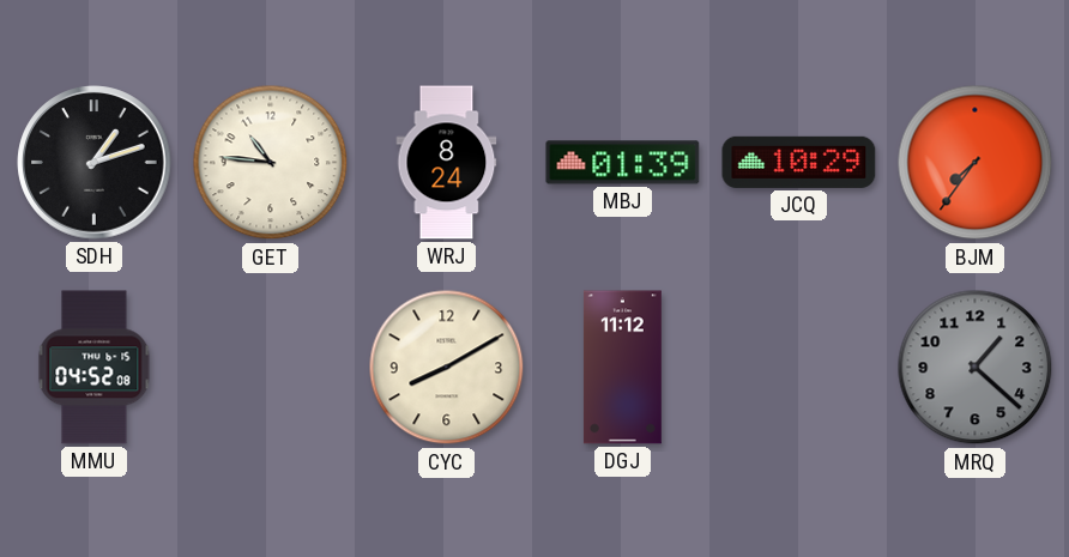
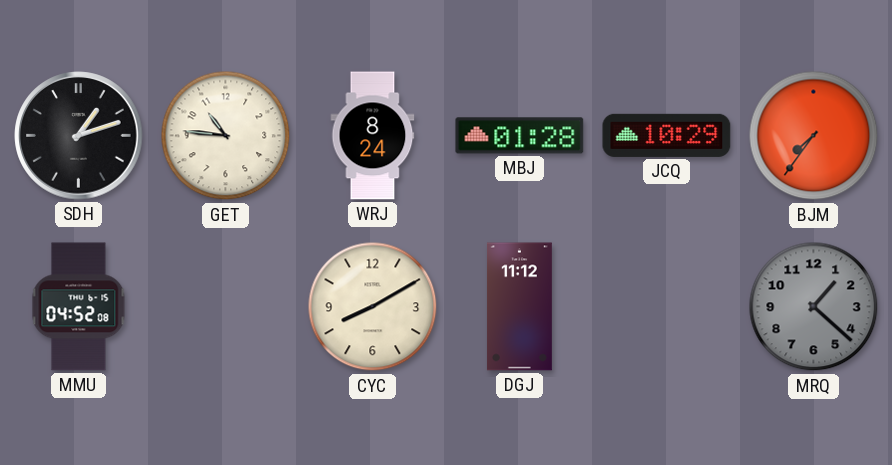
MBJ: 01:39 -> 01:28
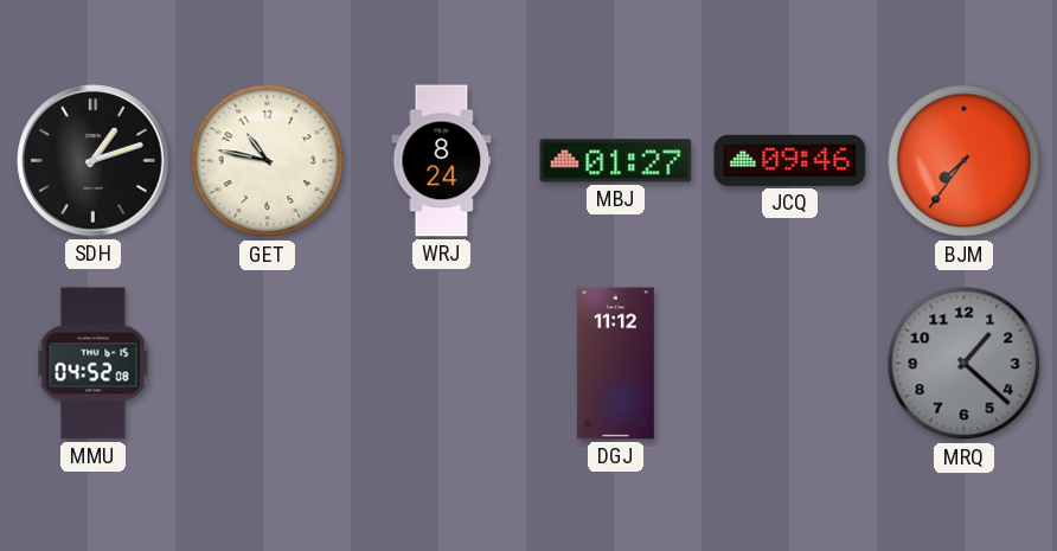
GET: 10:46 -> 10:47
MBJ: 01:28 -> 01:27
JCQ: 10:29 -> 09:46
CYC: 8:10 -> none
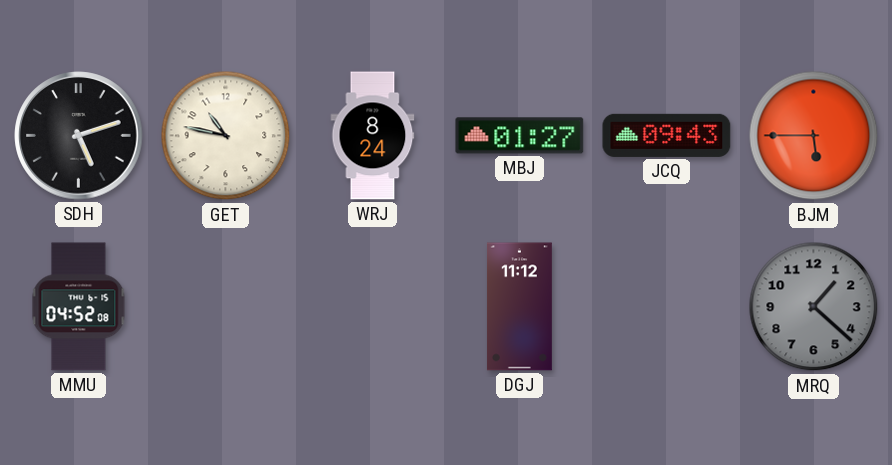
SDH: 1:12 -> 5:12
JCQ: 09:46 -> 09:43
BJM: 7:36 -> 5:45
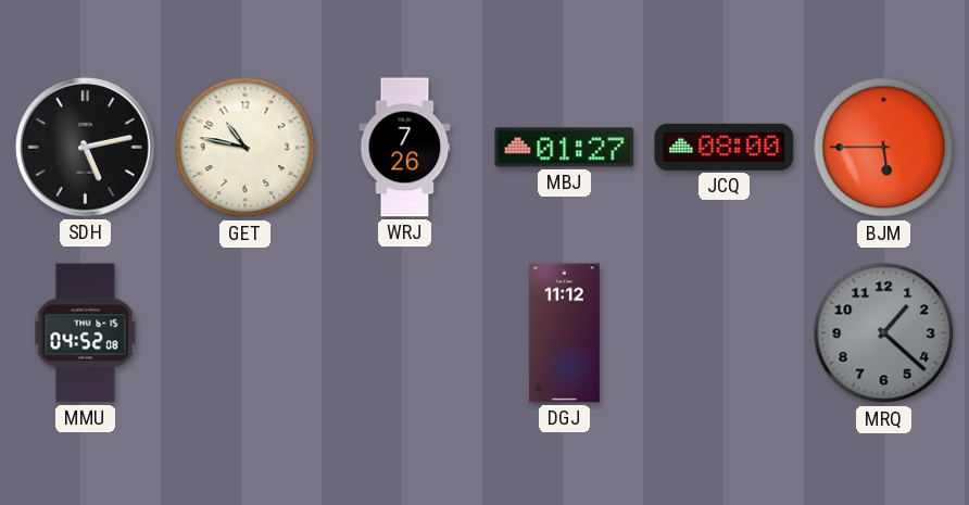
SDH: 5:12 -> 5:13
WRJ: 8:24 -> 7:26
JCQ: 09:43 -> 08:00
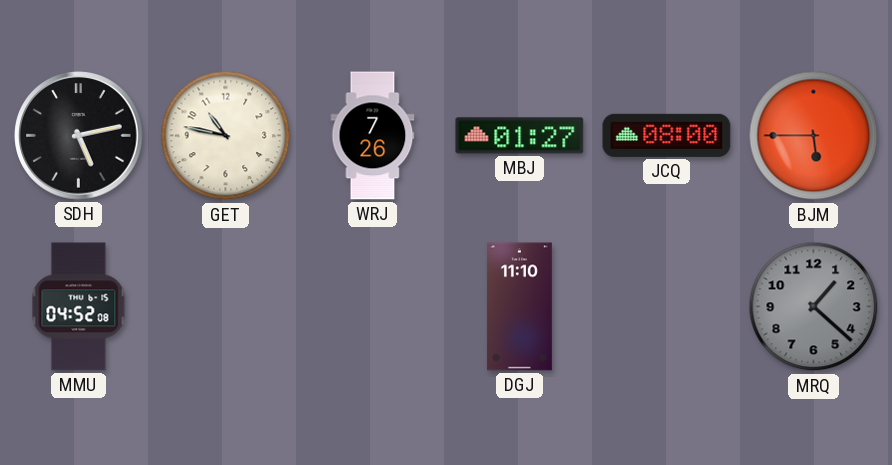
DGJ: 11:12 -> 11:10
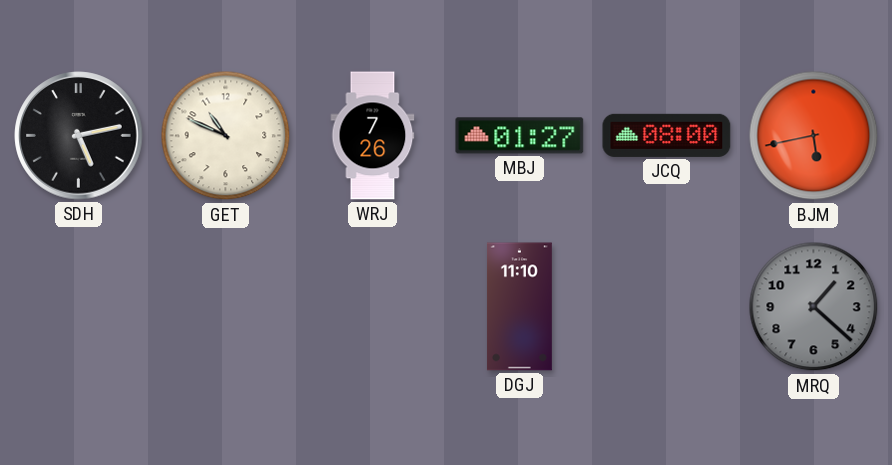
GET: 10:47 -> 10:49
BJM: 5:45 -> 5:43
MMU: 04:52 -> none
